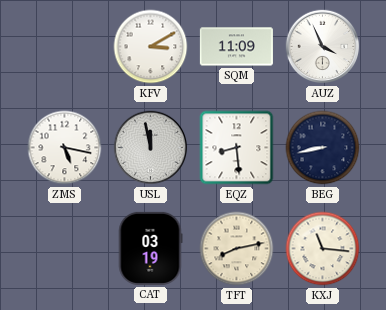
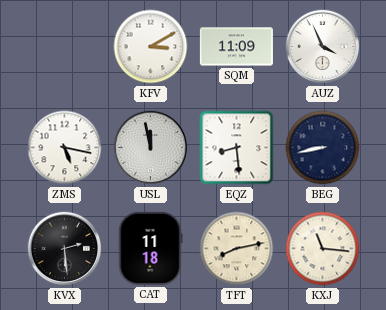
KVX: none -> 2:29
CAT: 03:19 -> 11:18
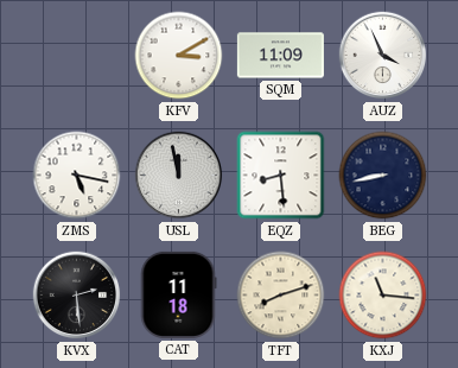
TFT: 8:13 -> 8:12
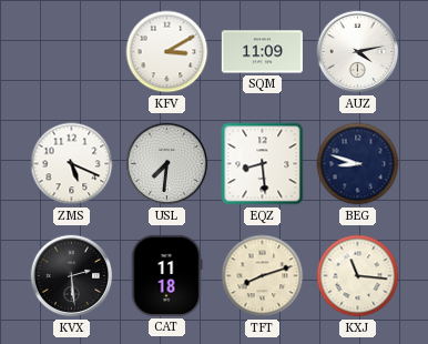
AUZ: 3:56 -> 4:13
ZMS: 5:17 -> 5:19
USL: 11:58 -> 7:31
BEG: 8:43 -> 8:48
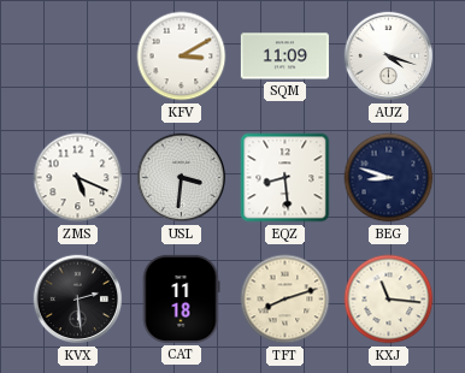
AUZ: 4:13 -> 4:18
USL: 7:31 -> 3:31
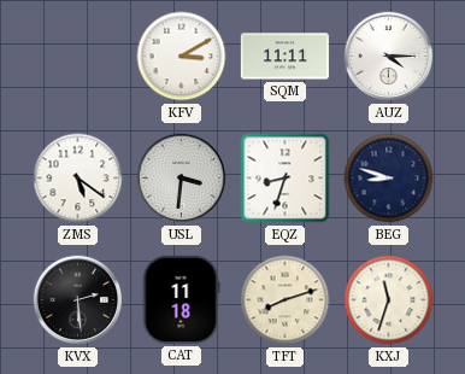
SQM: 11:09 -> 11:11
AUZ: 4:18 -> 4:15
ZMS: 5:19 -> 5:21
EQZ: 8:29 -> 8:33
KXJ: 11:16 -> 11:33
